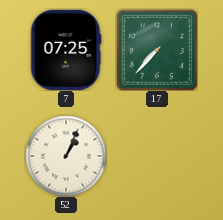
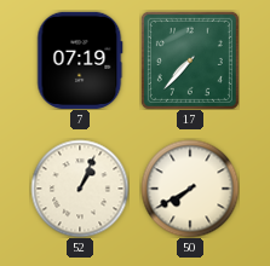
7: 07:25 -> 07:19
50: none -> 7:40
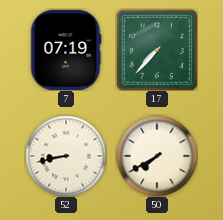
52: 1:04 -> 8:43
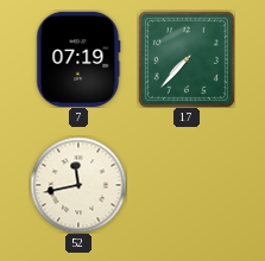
52: 8:43 -> 11:43
50: 7:40 -> none
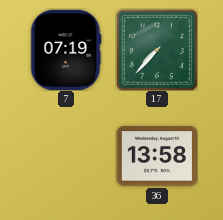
52: 11:43 -> none
36: none -> 13:58
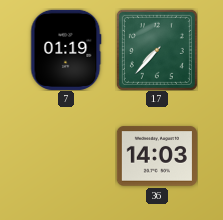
7: 07:19 -> 01:19
36: 13:58 -> 14:03
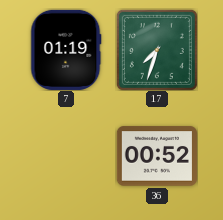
17: 7:37 -> 7:33
36: 14:03 -> 00:52
